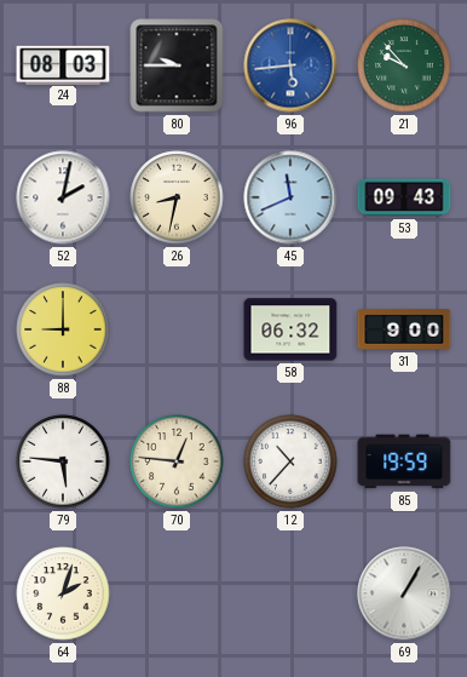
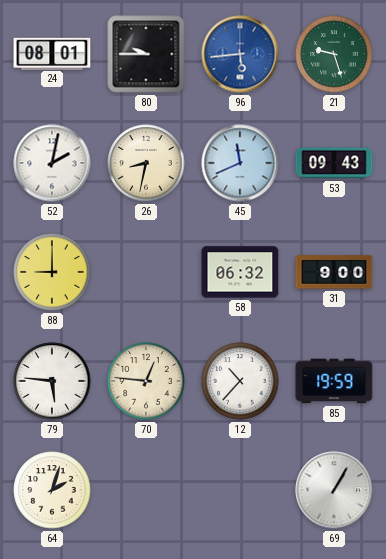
24: 08:03 -> 08:01
21: 9:53 -> 9:27
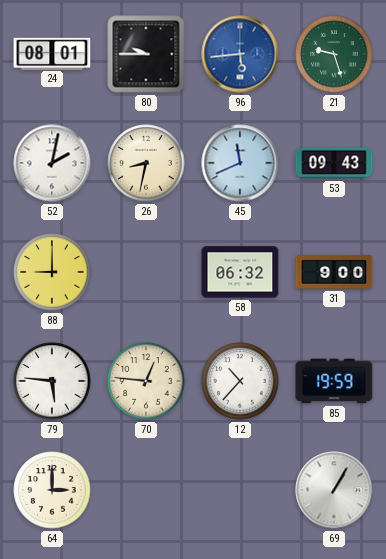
64: 2:03 -> 3:00
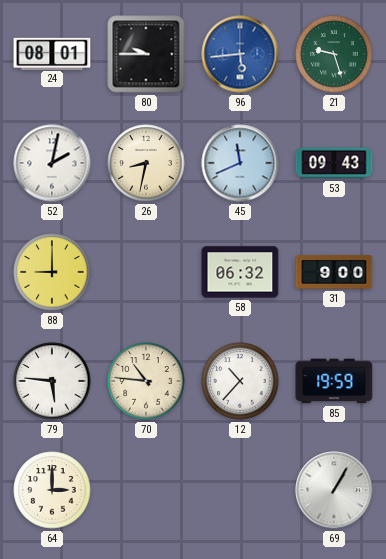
70: 12:46 -> 10:46
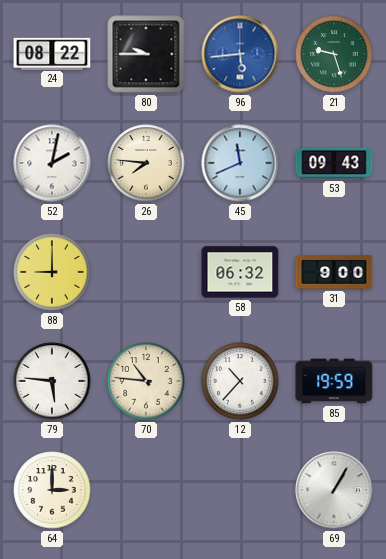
24: 08:01 -> 08:22
26: 8:32 -> 7:46
